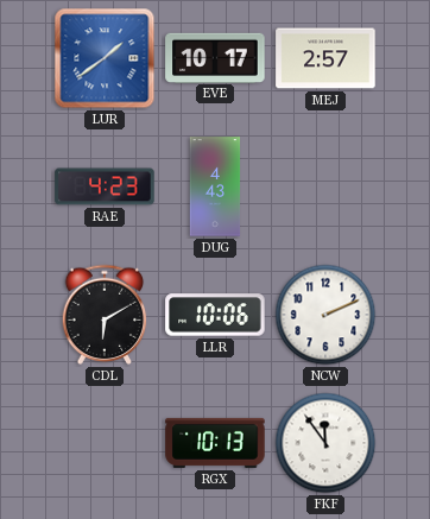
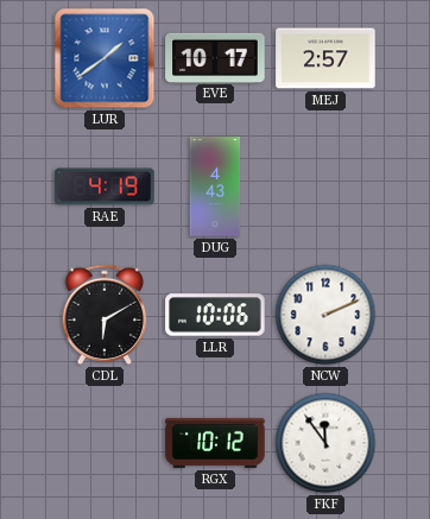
RAE: 4:23 -> 4:19
RGX: 10:13 -> 10:12
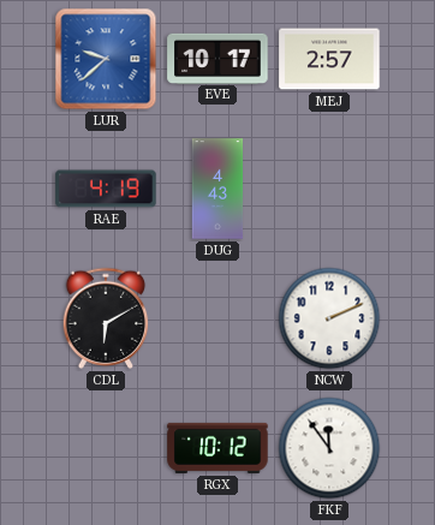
LUR: 1:39 -> 9:38
LLR: 10:06 -> none
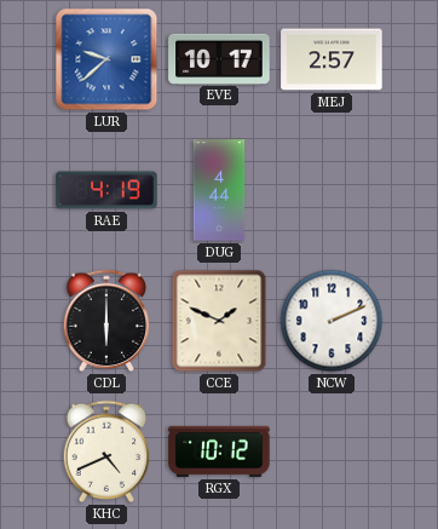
DUG: 4:43 -> 4:44
CDL: 6:10 -> 6:00
CCE: none -> 1:49
KHC: none -> 4:41
FKF: 11:54 -> none
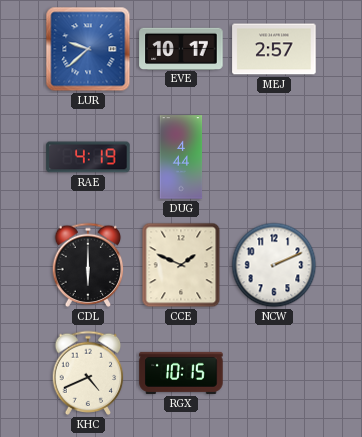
RGX: 10:12 -> 10:15
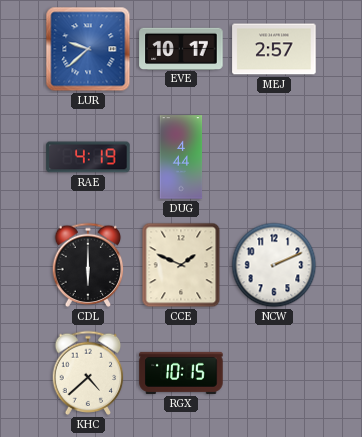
KHC: 4:41 -> 4:38
